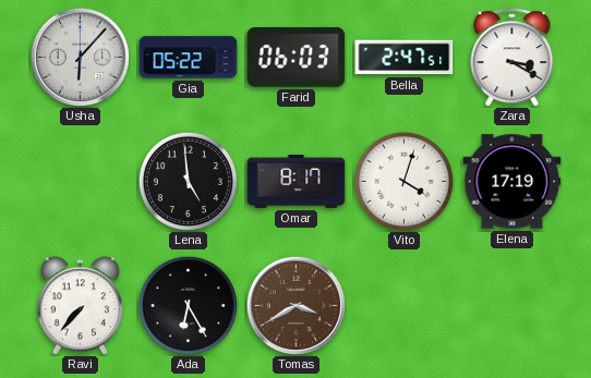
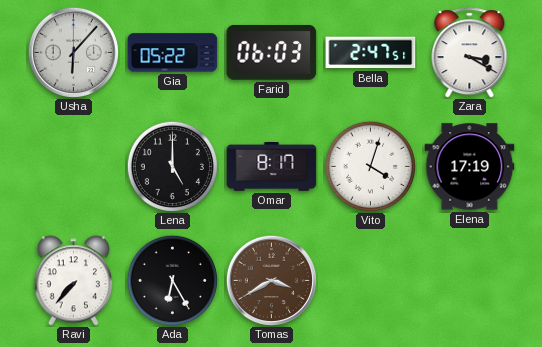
Lena: 4:59 -> 5:00
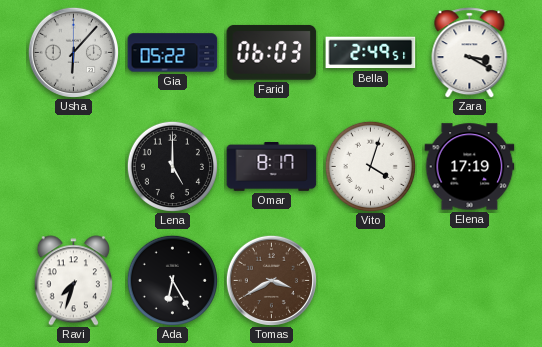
Bella: 2:47 -> 2:49
Ravi: 7:37 -> 7:33
